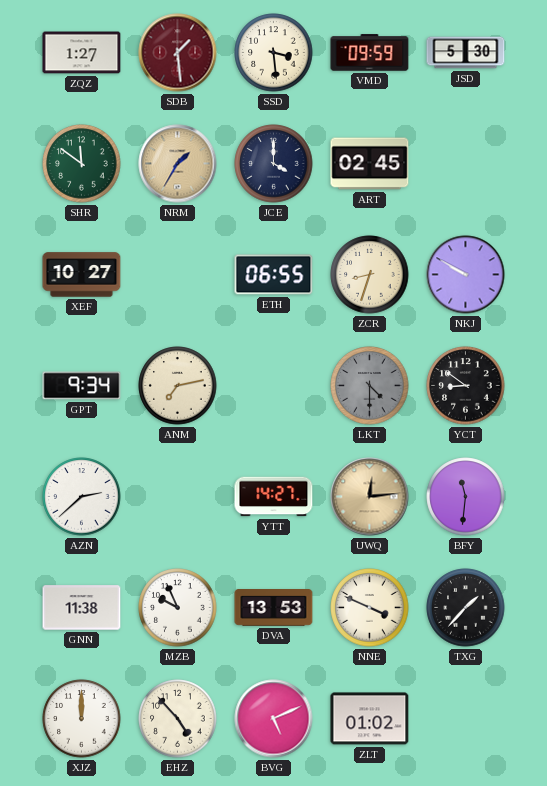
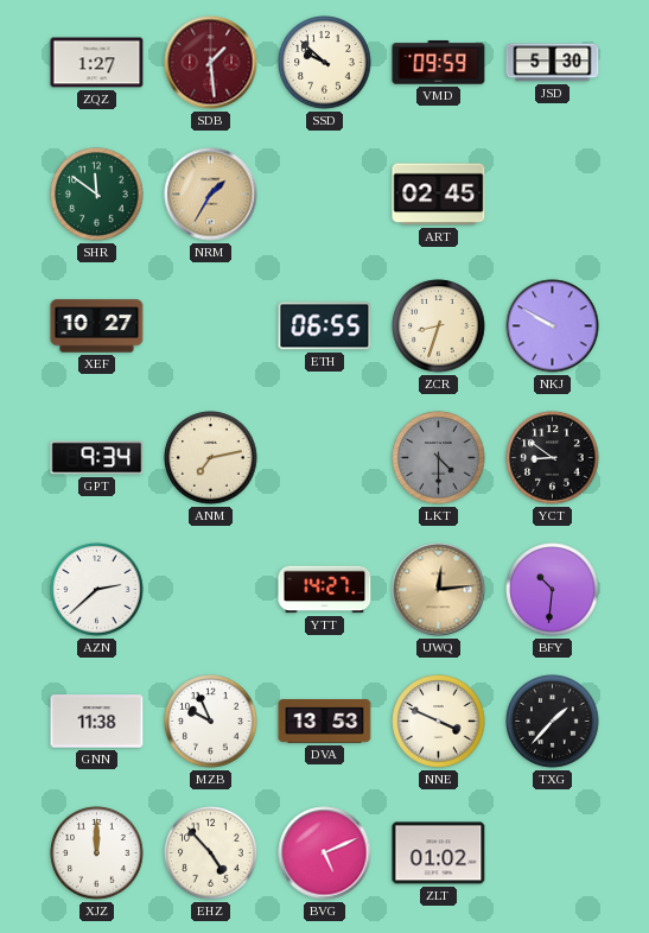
SSD: 3:29 -> 9:52
JCE: 4:00 -> none
BFY: 11:31 -> 10:31
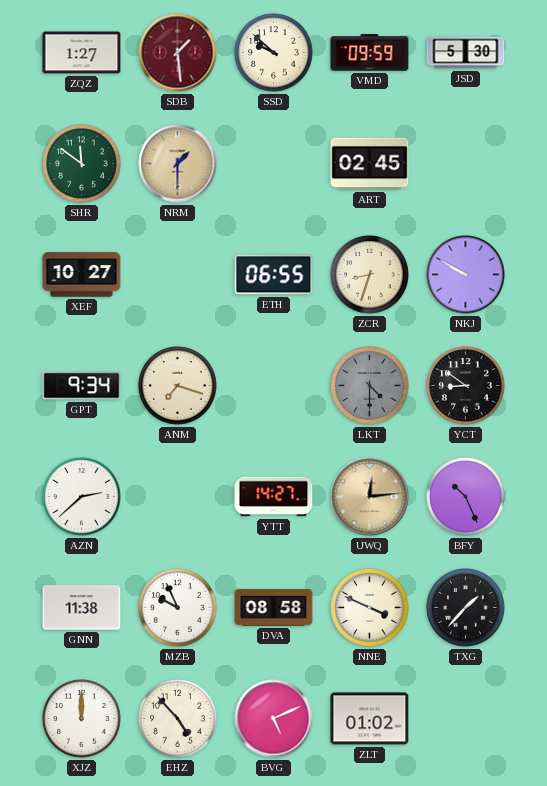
NRM: 1:35 -> 1:30
ANM: 7:13 -> 7:18
BFY: 10:31 -> 10:26
DVA: 13:53 -> 08:58
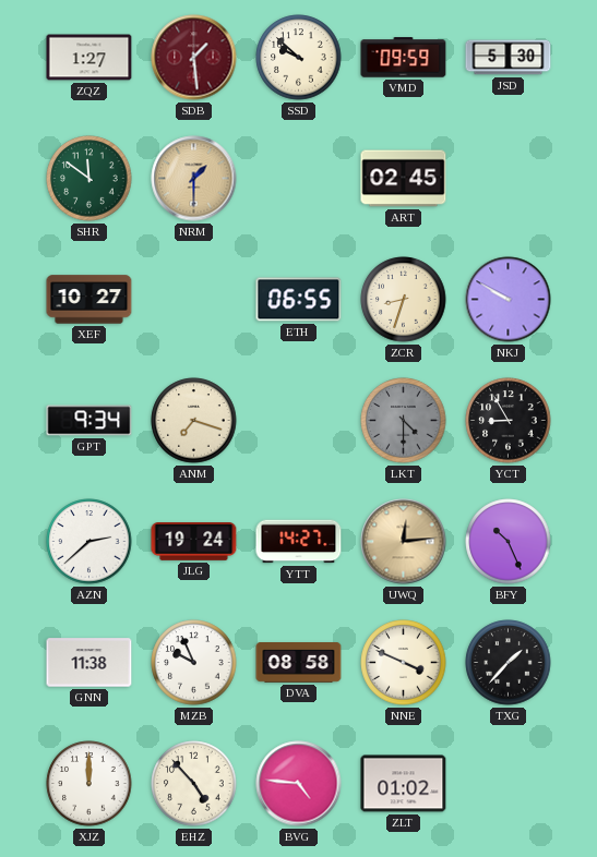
YCT: 8:51 -> 8:55
JLG: none -> 19:24
BVG: 5:11 -> 4:46
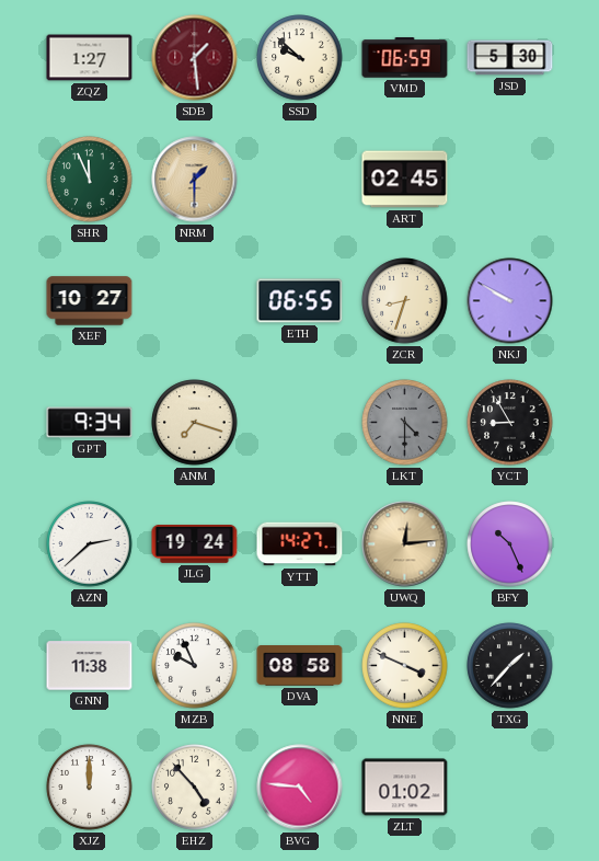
VMD: 09:59 -> 06:59
SHR: 11:51 -> 11:56
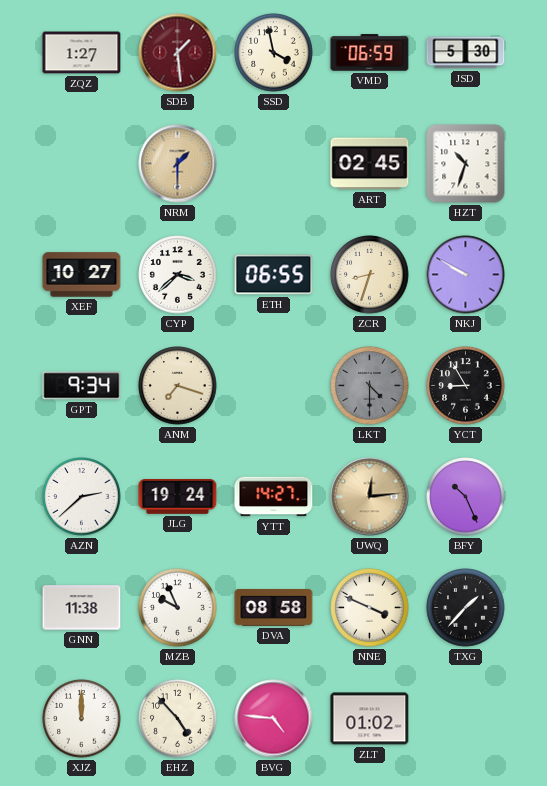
SSD: 9:52 -> 3:58
SHR: 11:56 -> none
HZT: none -> 10:33
CYP: none -> 3:38
